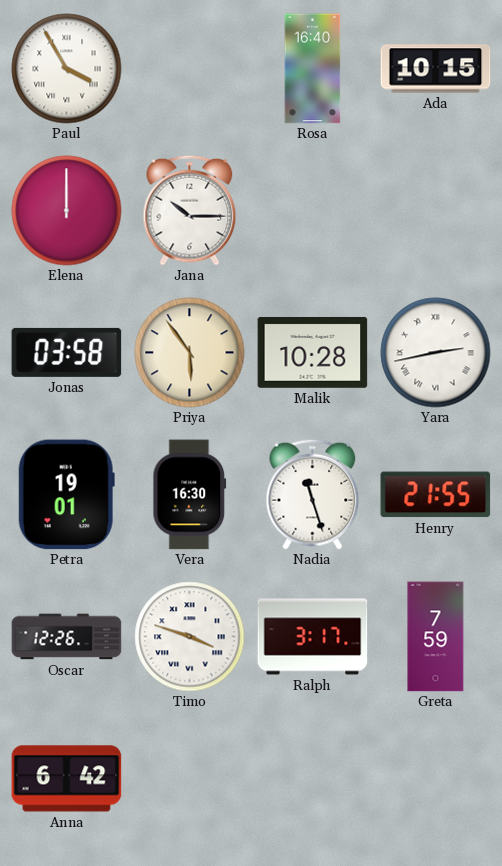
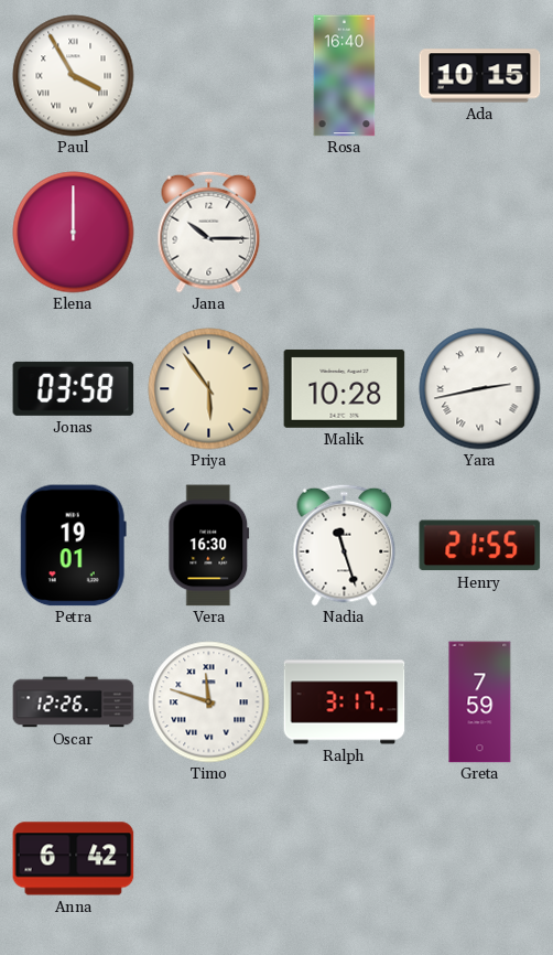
Timo: 3:48 -> 11:48
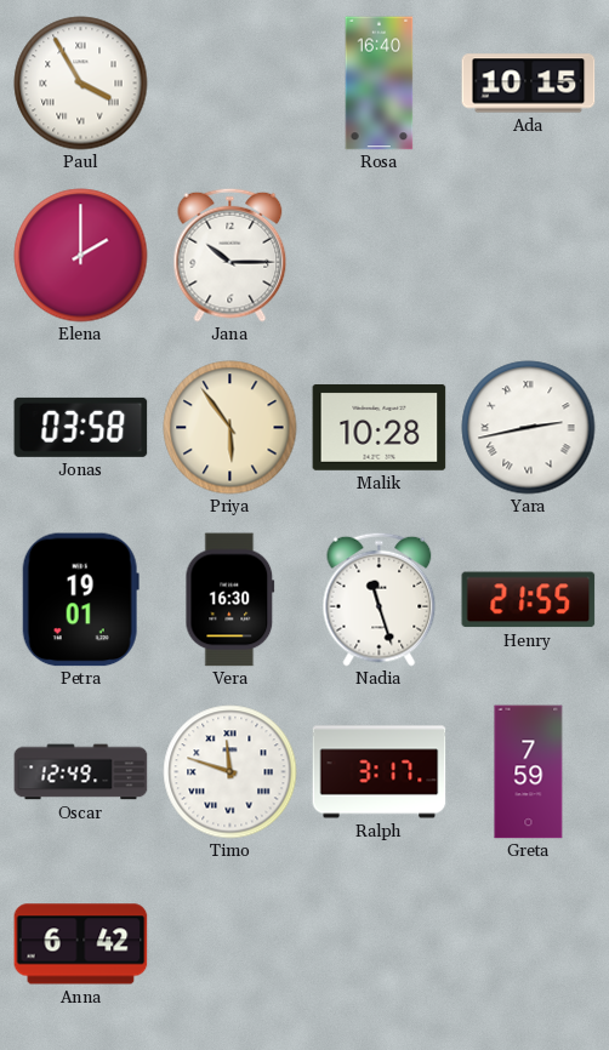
Elena: 12:00 -> 2:00
Oscar: 12:26 -> 12:49
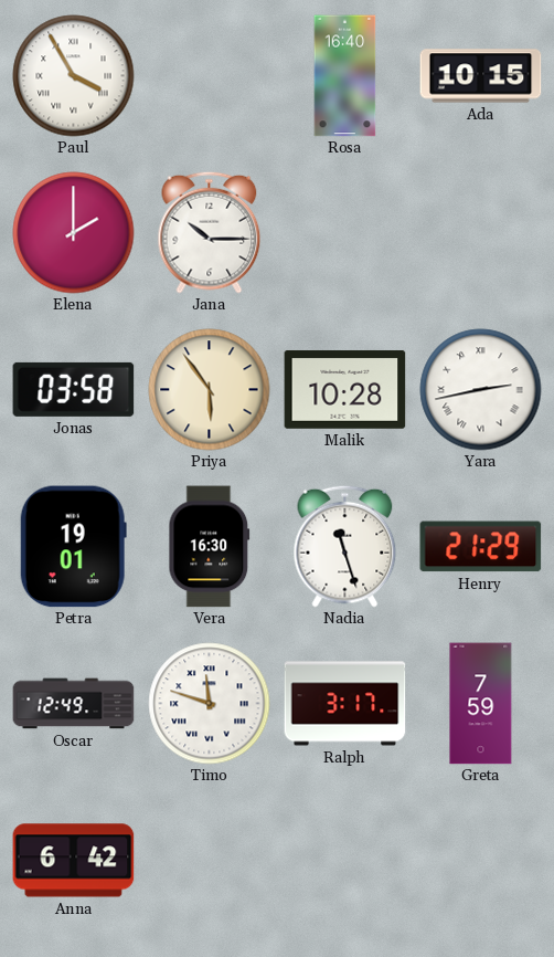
Henry: 21:55 -> 21:29
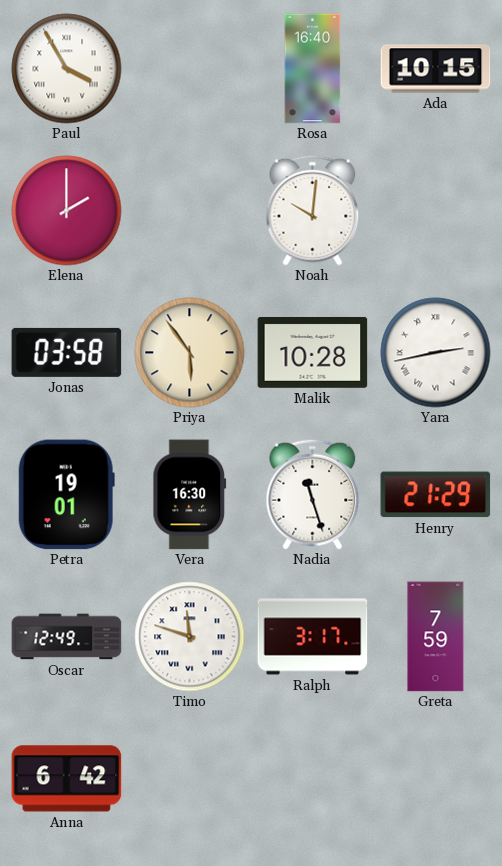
Jana: 10:15 -> none
Noah: none -> 10:01
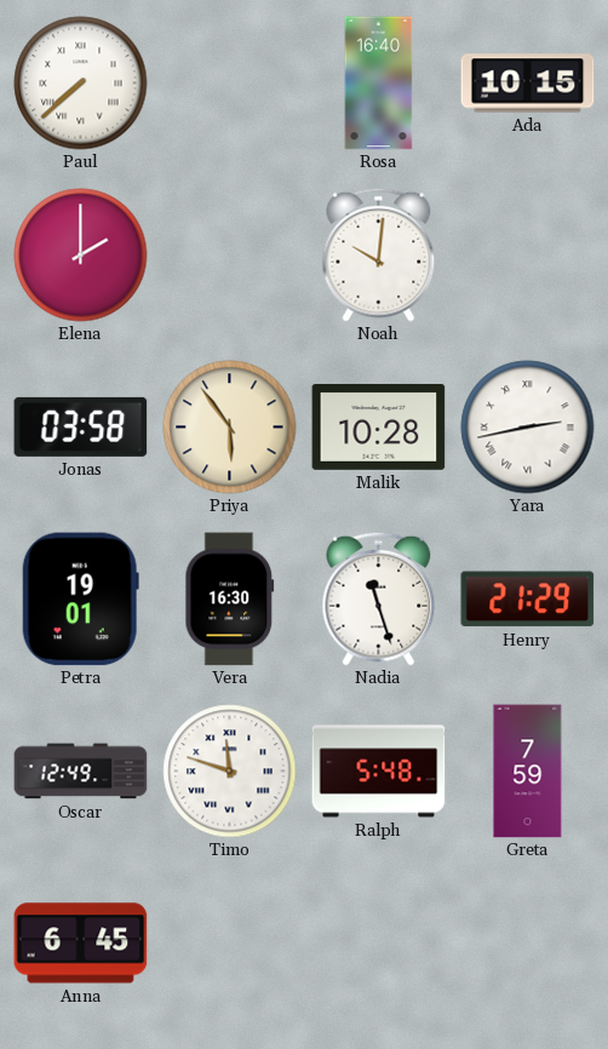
Paul: 3:55 -> 7:38
Ralph: 3:17 -> 5:48
Anna: 6:42 -> 6:45
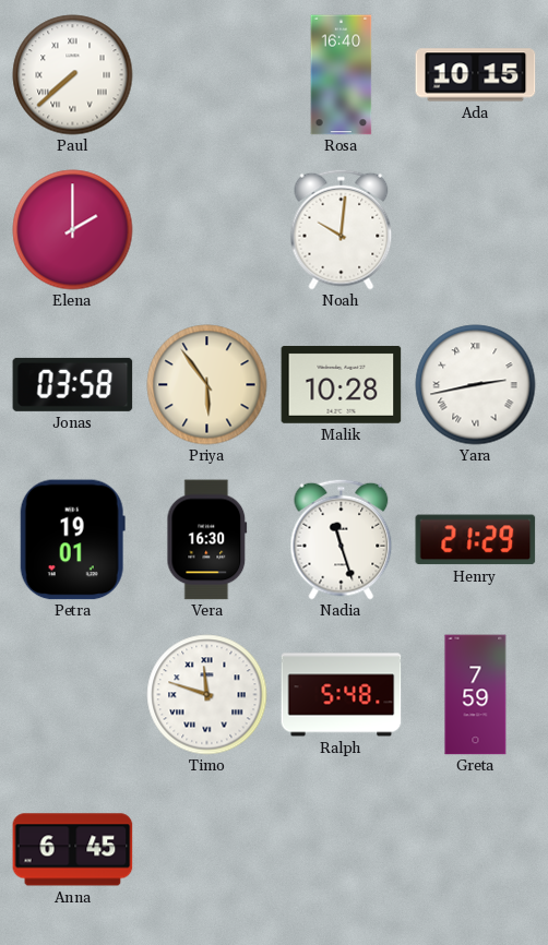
Oscar: 12:49 -> none
